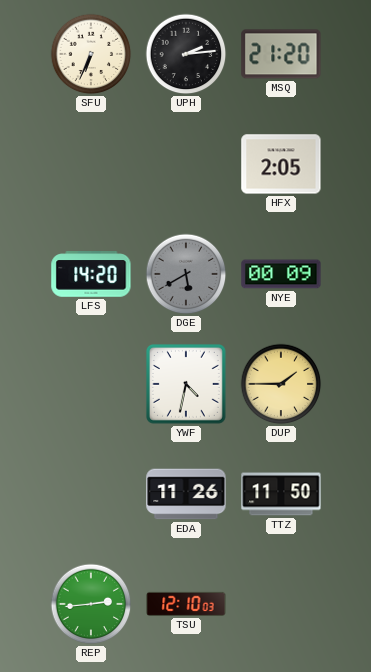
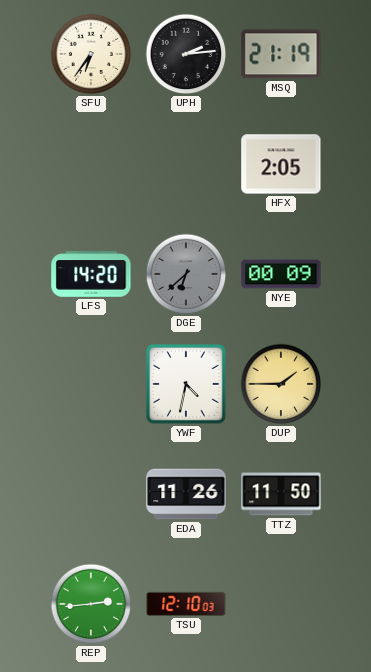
SFU: 6:34 -> 6:36
MSQ: 21:20 -> 21:19
DGE: 5:40 -> 6:38
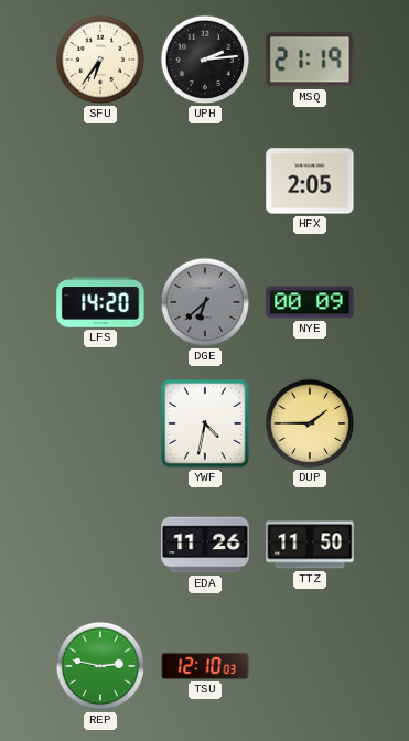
REP: 2:44 -> 2:47
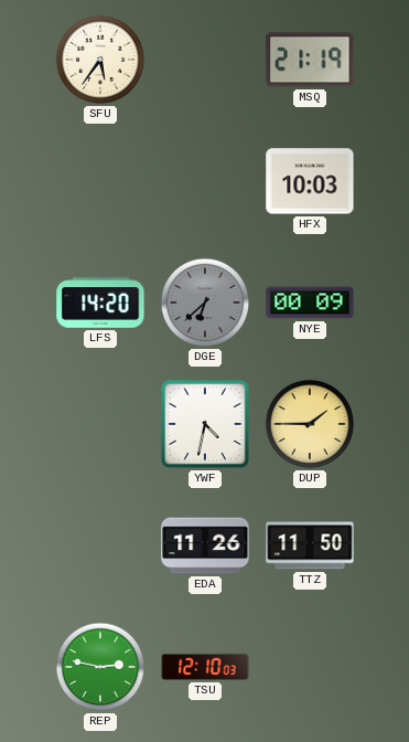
SFU: 6:36 -> 5:36
UPH: 2:14 -> none
HFX: 2:05 -> 10:03
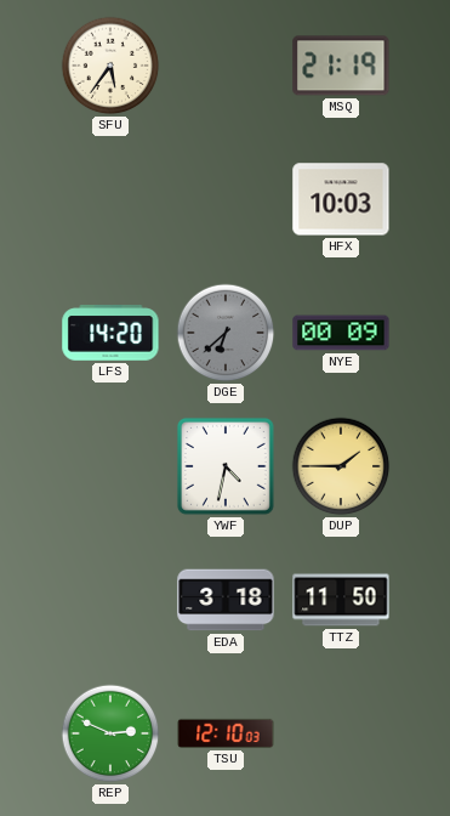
EDA: 11:26 -> 3:18
REP: 2:47 -> 2:49
